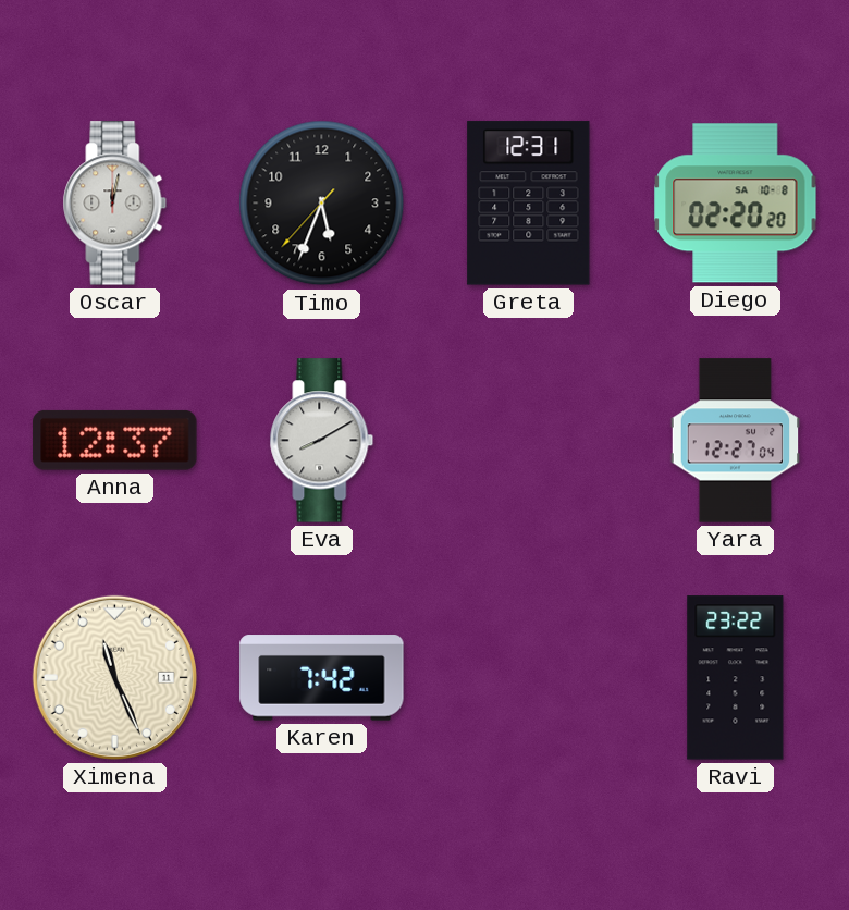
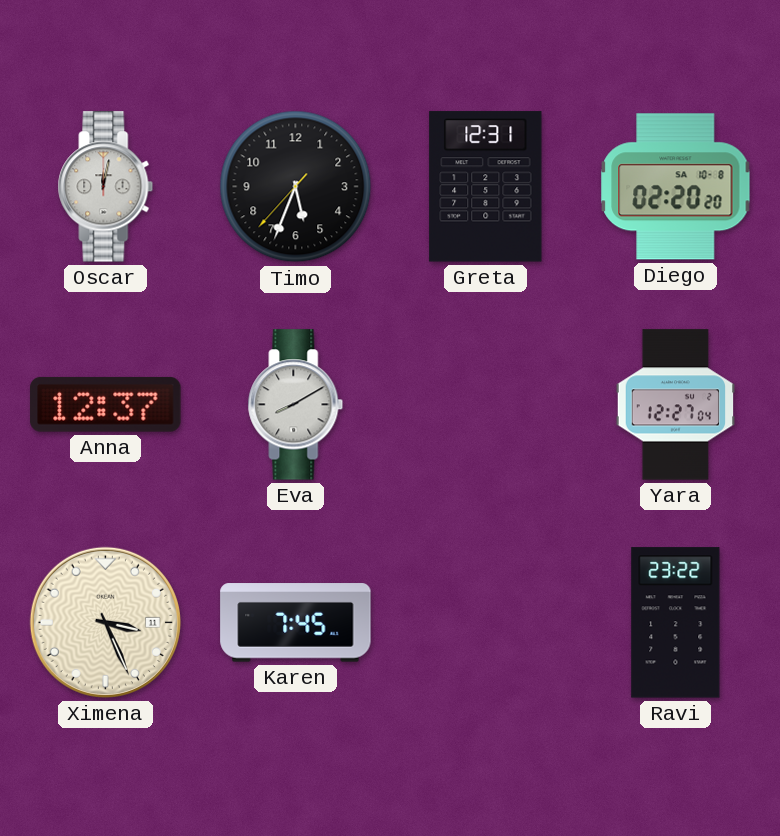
Ximena: 11:26 -> 3:26
Karen: 7:42 -> 7:45
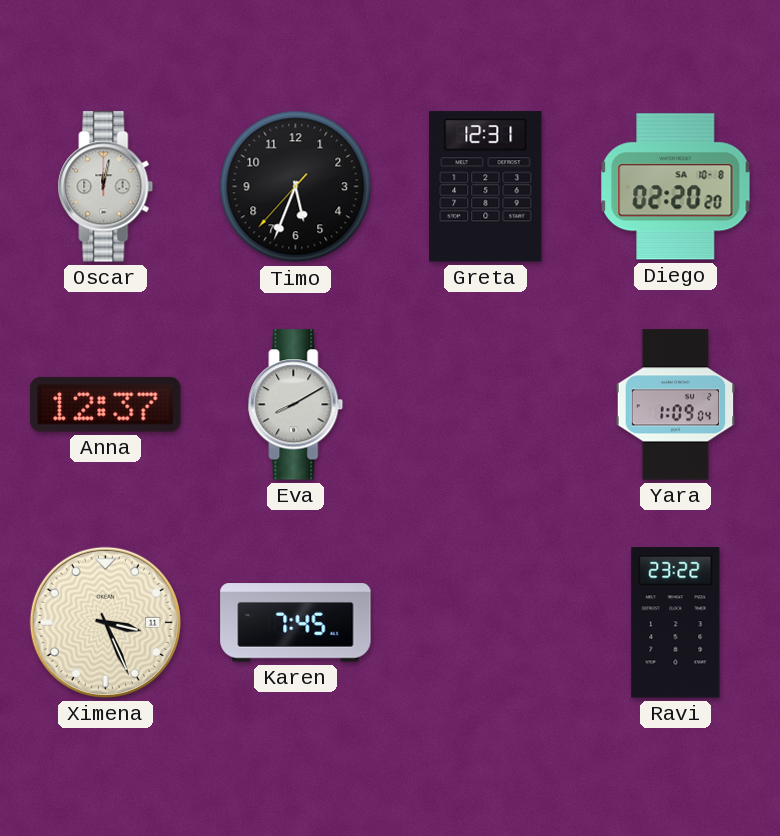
Yara: 12:27 -> 1:09
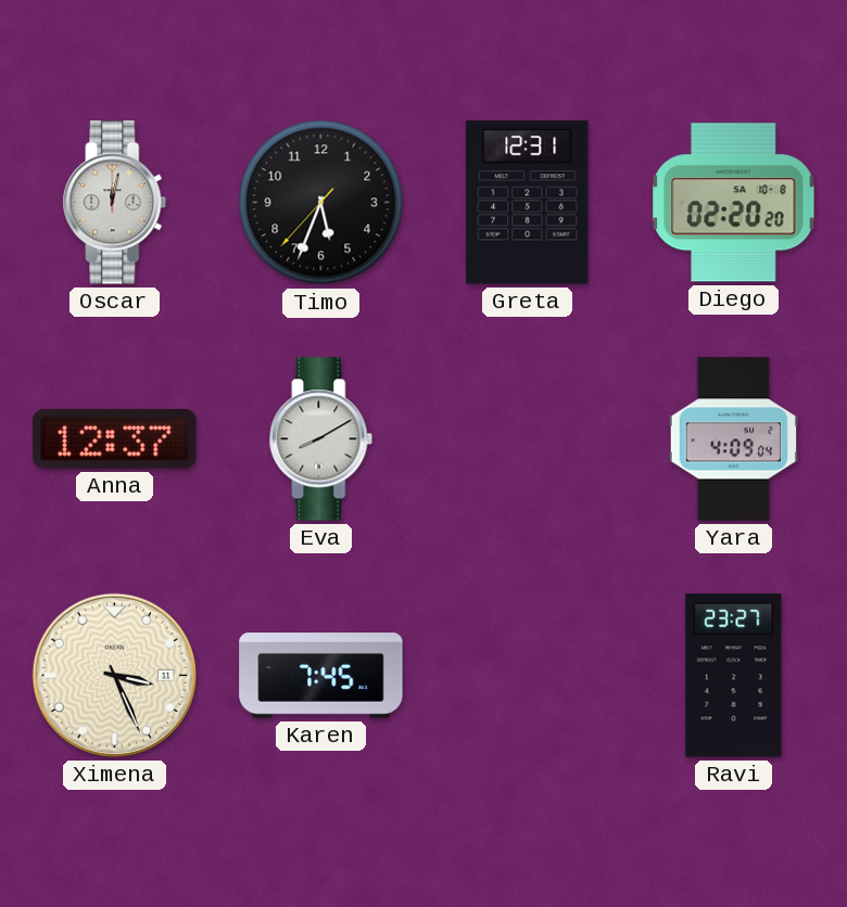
Yara: 1:09 -> 4:09
Ravi: 23:22 -> 23:27
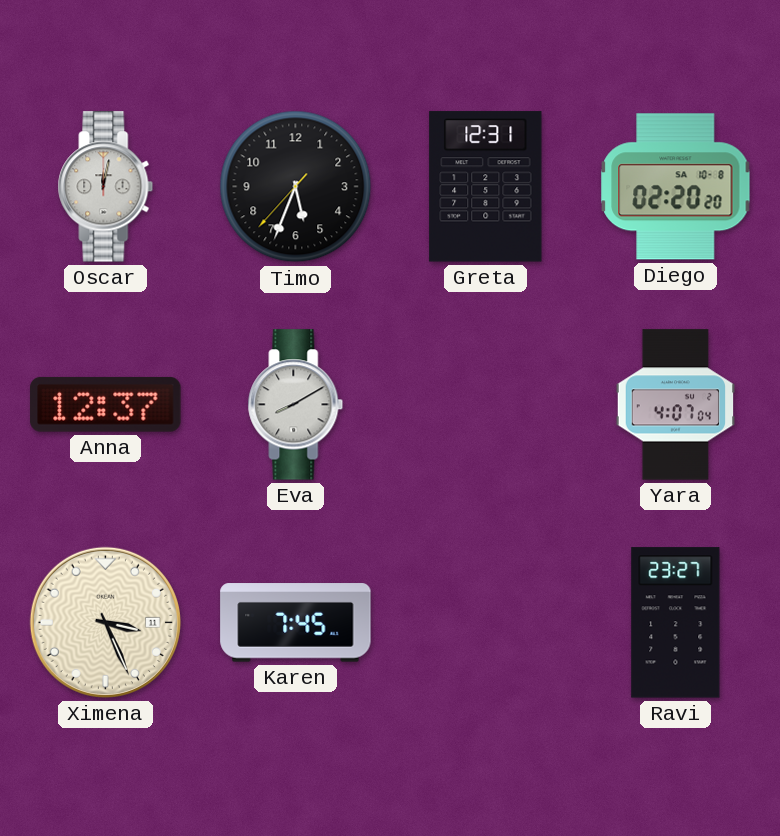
Yara: 4:09 -> 4:07
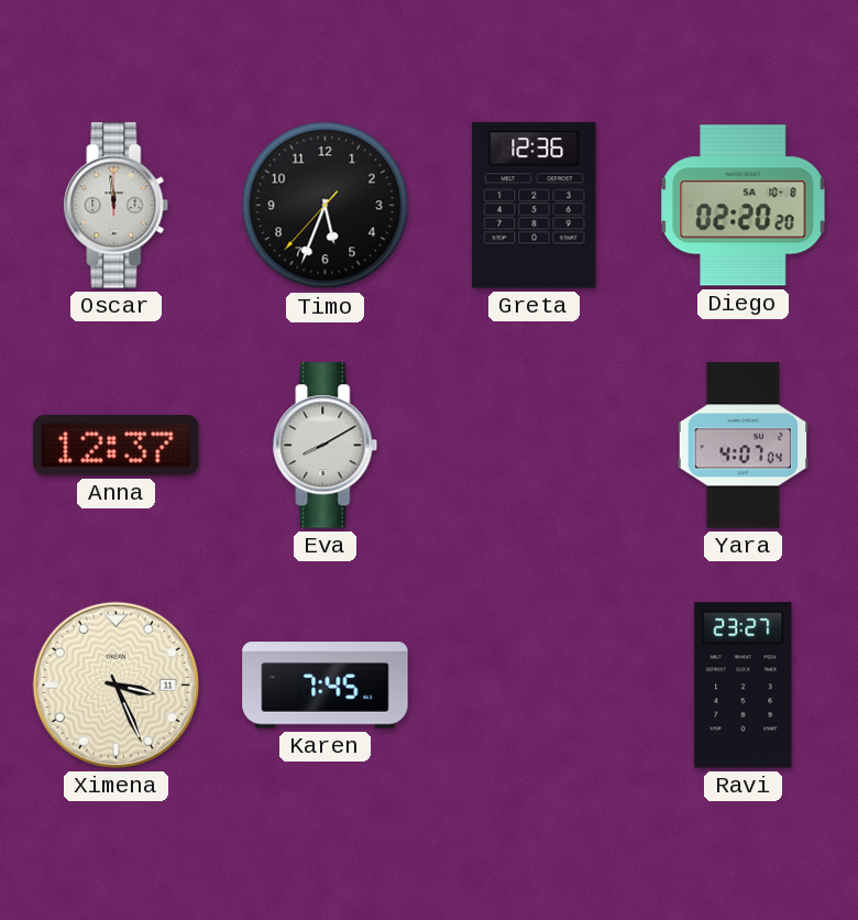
Oscar: 12:02 -> 11:59
Greta: 12:31 -> 12:36
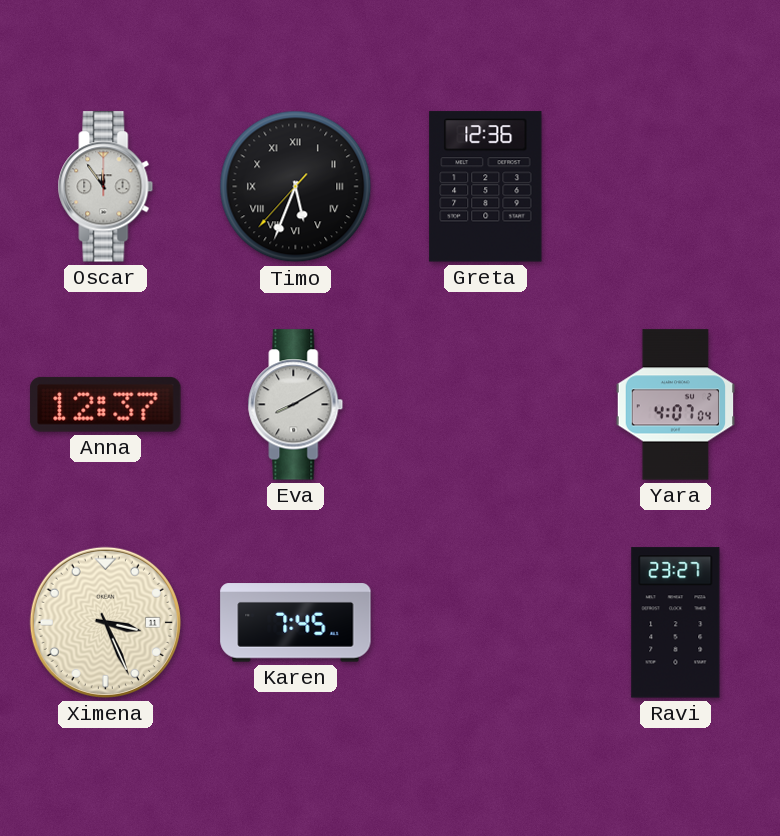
Oscar: 11:59 -> 11:54
Timo numerals: Arabic -> Roman
Diego: 02:20 -> none
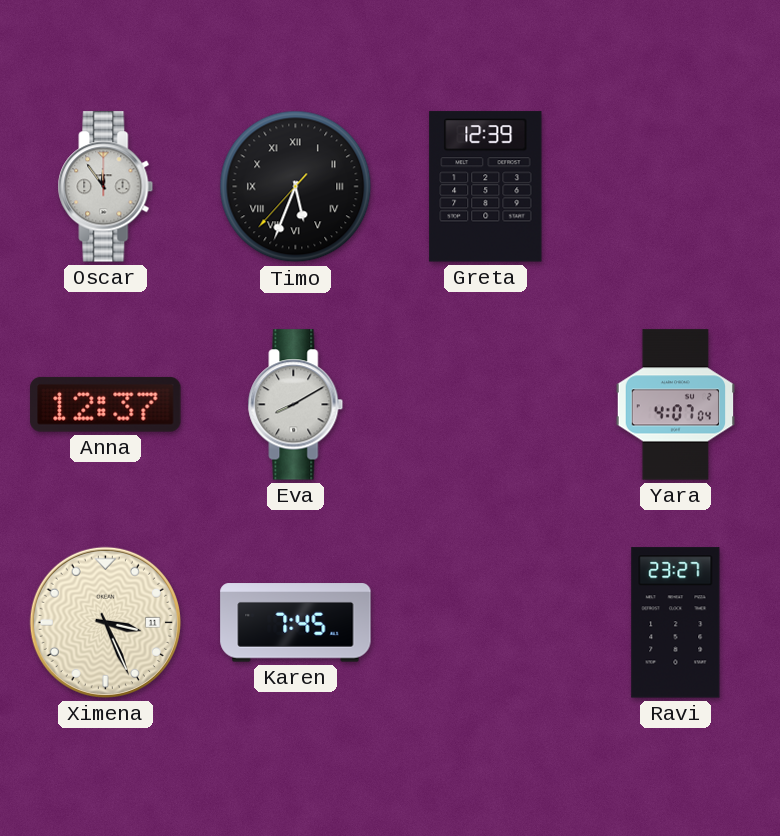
Greta: 12:36 -> 12:39
